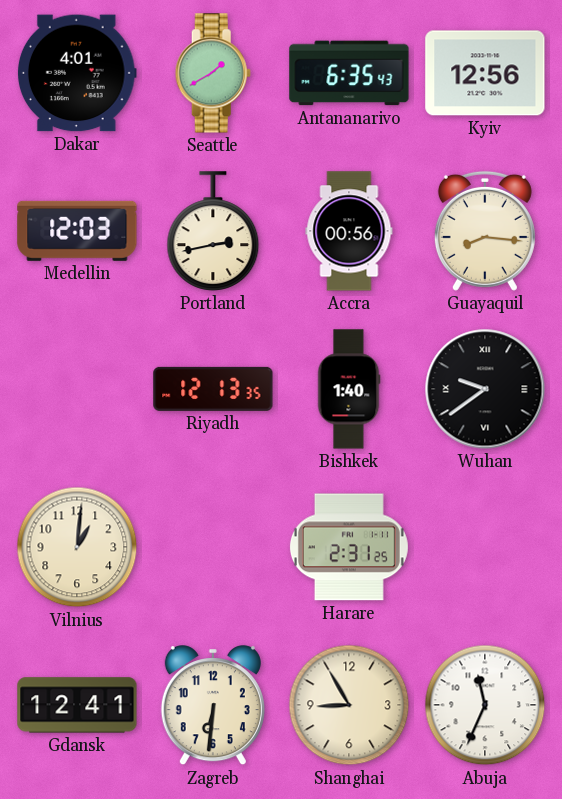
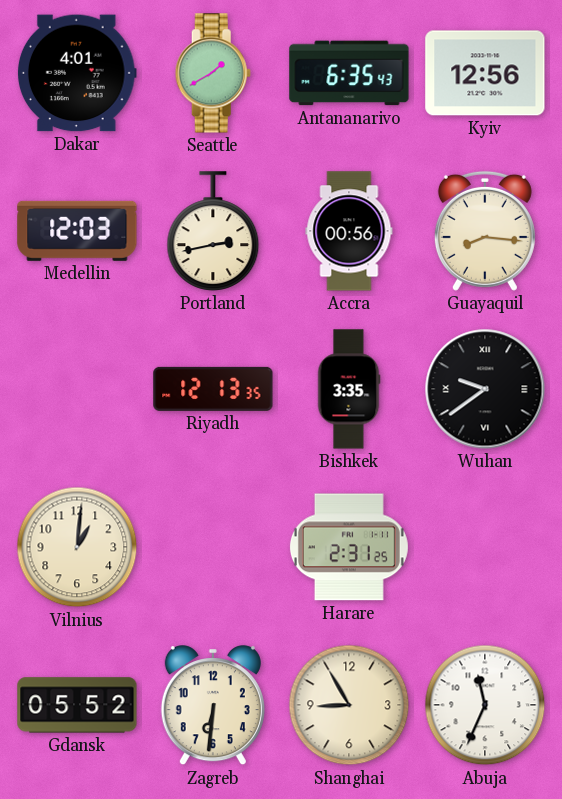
Bishkek: 1:40 -> 3:35
Gdansk: 12:41 -> 05:52
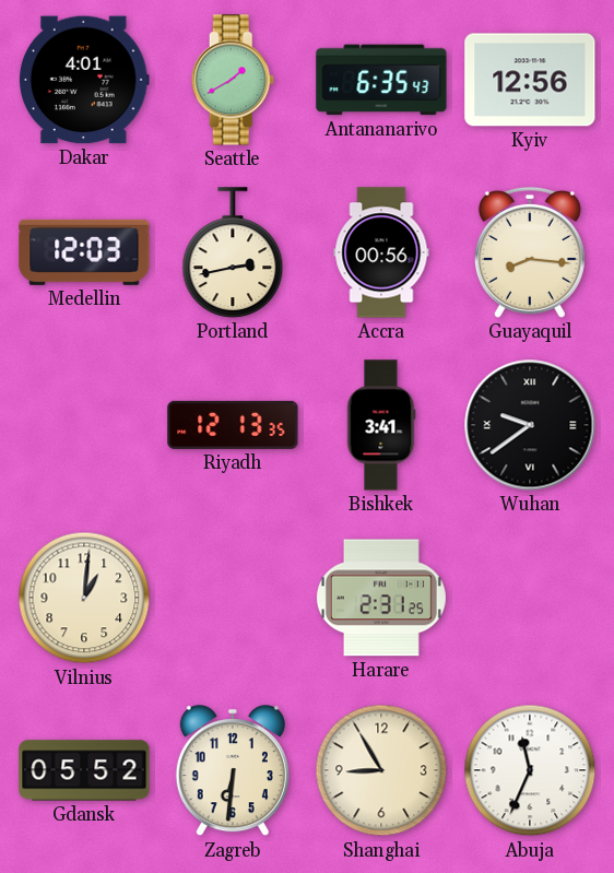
Bishkek: 3:35 -> 3:41
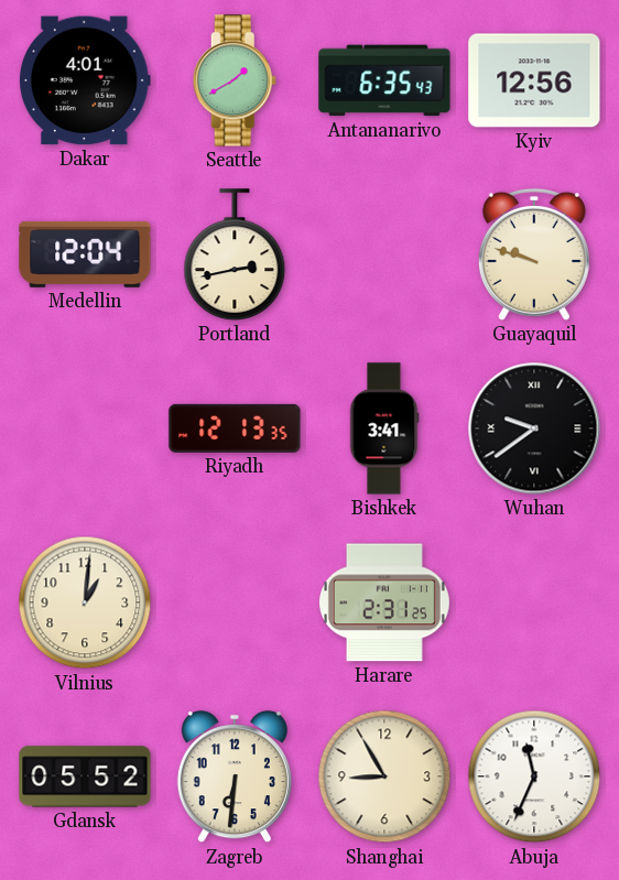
Medellin: 12:03 -> 12:04
Accra: 00:56 -> none
Guayaquil: 8:16 -> 9:48
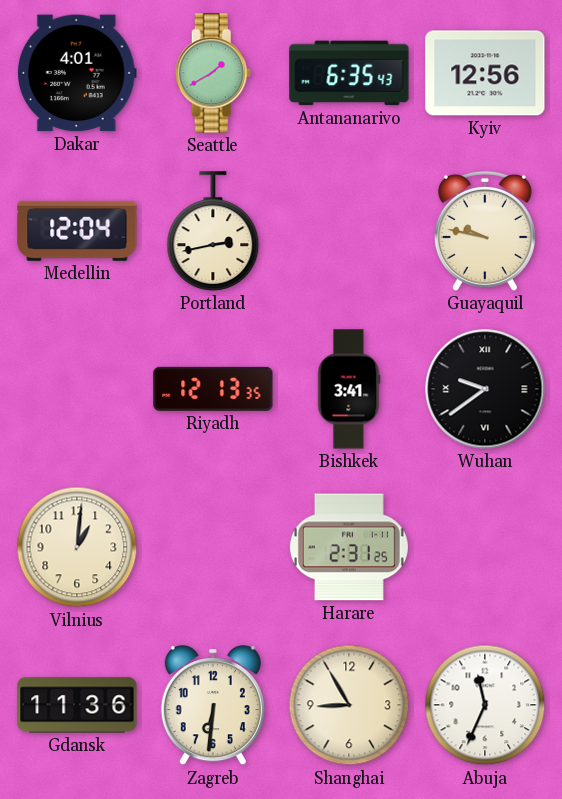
Guayaquil: 9:48 -> 9:47
Gdansk: 05:52 -> 11:36
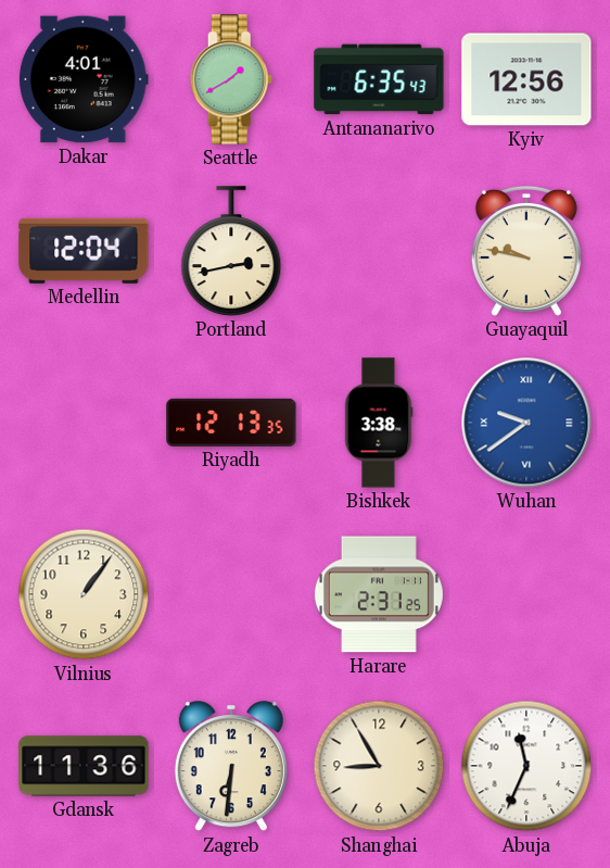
Bishkek: 3:41 -> 3:38
Wuhan dial: black -> blue
Vilnius: 1:01 -> 1:06
